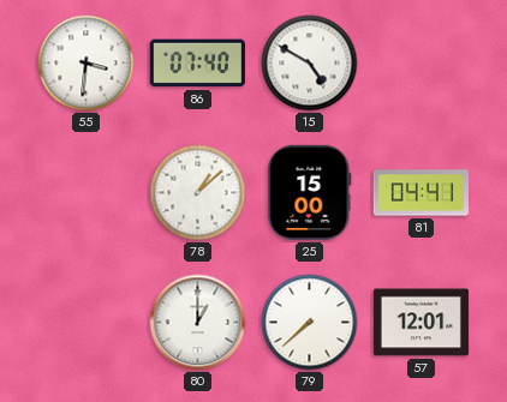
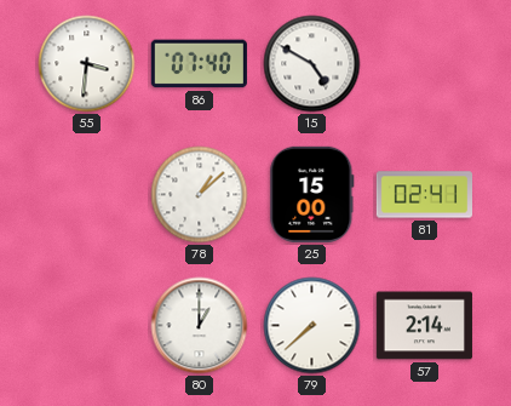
81: 04:41 -> 02:41
57: 12:01 -> 2:14
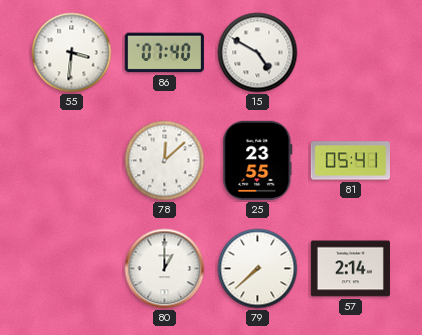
78: 1:08 -> 12:08
25: 15:00 -> 23:55
81: 02:41 -> 05:41
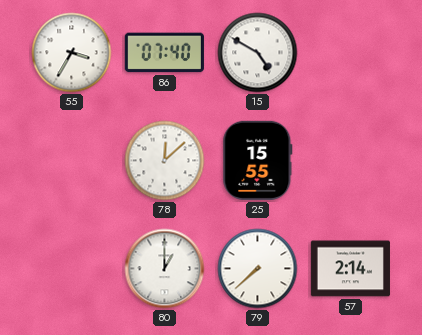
55: 3:31 -> 3:35
25: 23:55 -> 15:55
81: 05:41 -> none
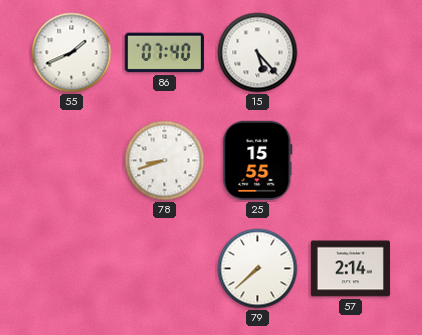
55: 3:35 -> 1:41
15: 4:50 -> 5:23
78: 12:08 -> 8:42
80: 1:00 -> none
